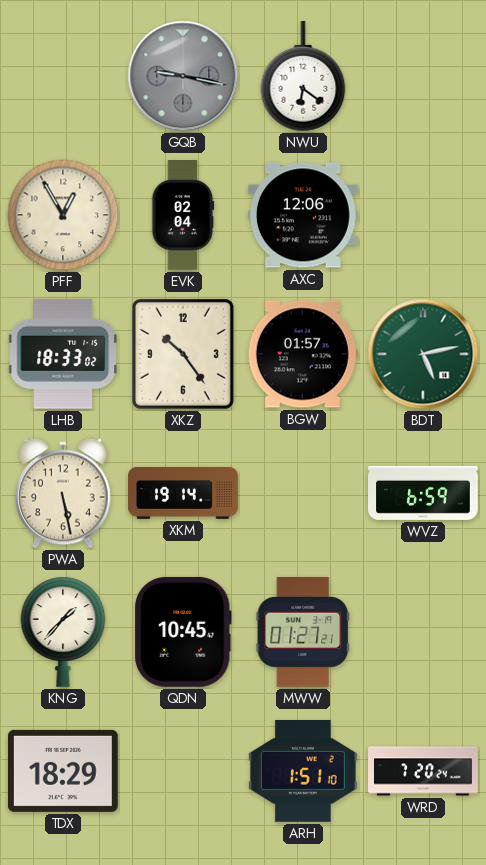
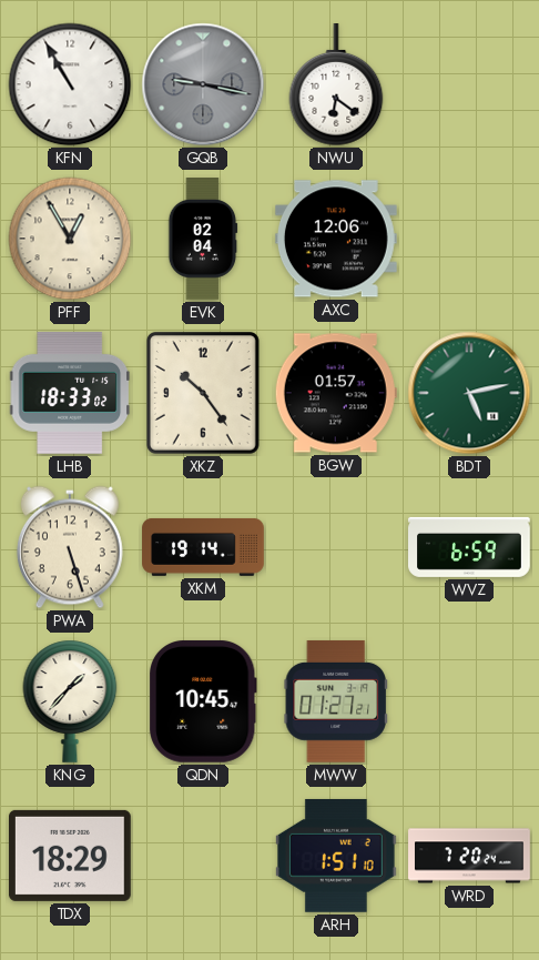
KFN: none -> 10:55
PWA: 5:28 -> 5:27
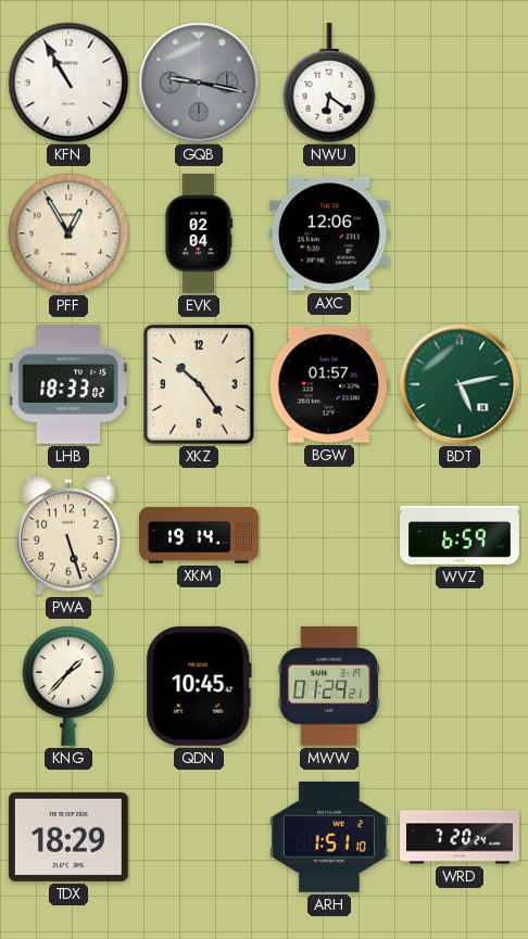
MWW: 01:27 -> 01:29
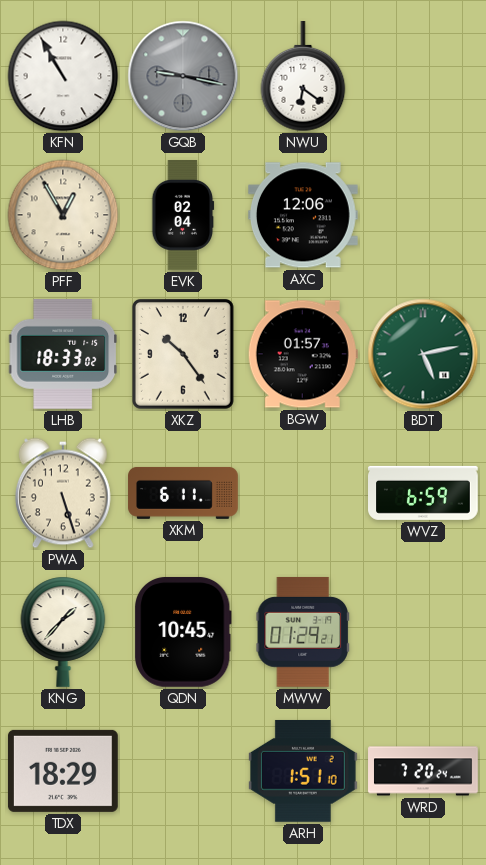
XKM: 19:14 -> 6:11
